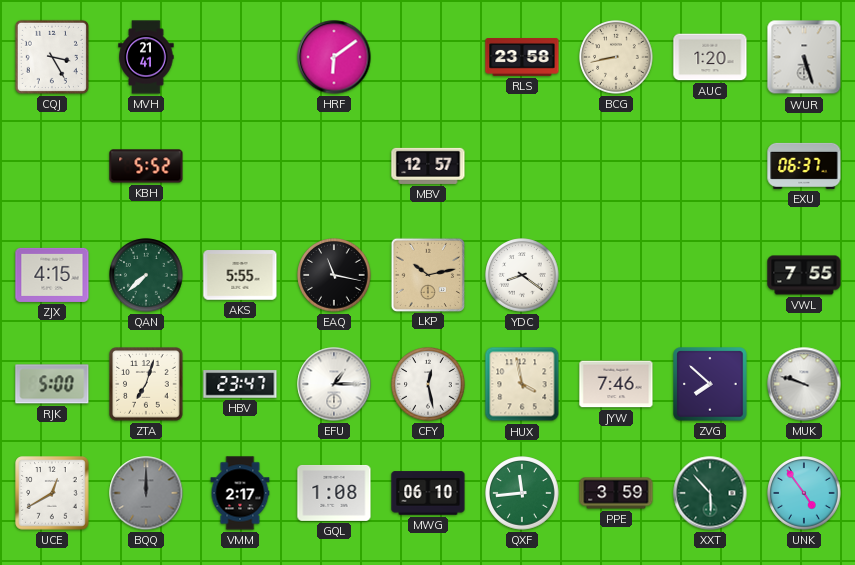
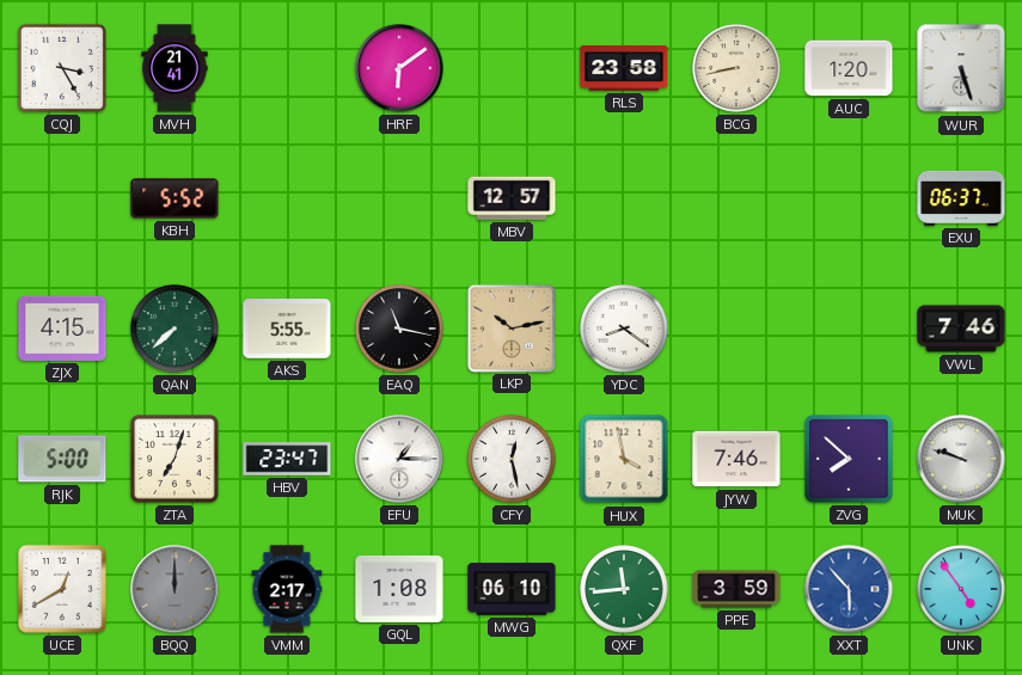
VWL: 7:55 -> 7:46
XXT dial: green -> blue
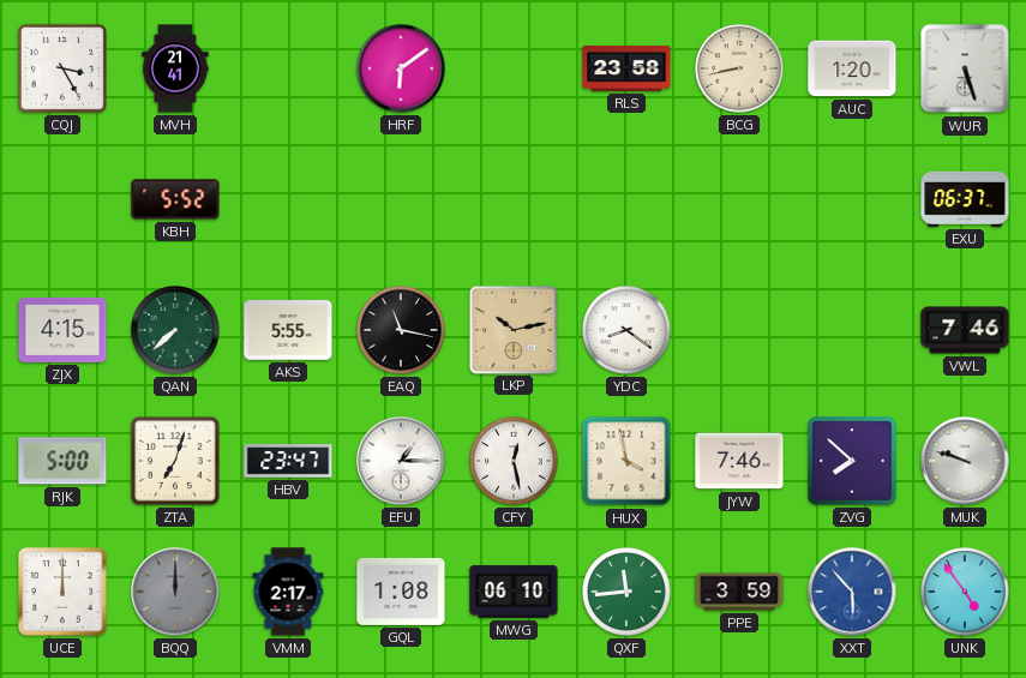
MBV: 12:57 -> none
UCE: 12:40 -> 12:00
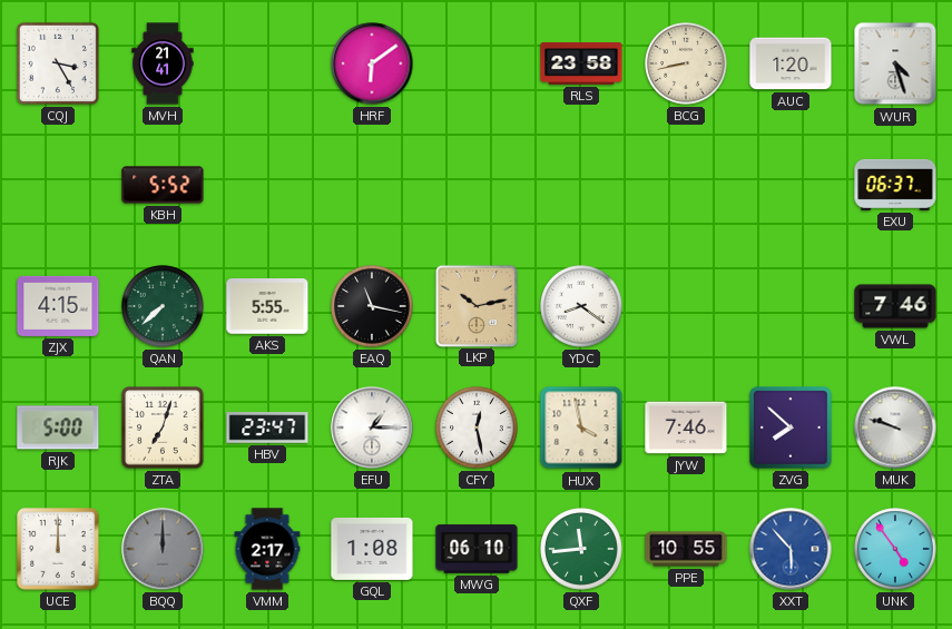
WUR: 5:27 -> 4:27
PPE: 3:59 -> 10:55
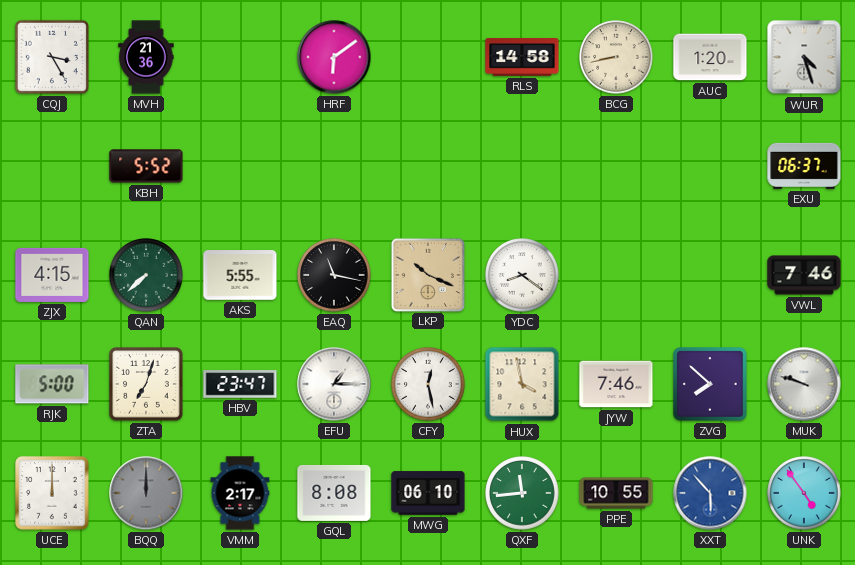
MVH: 21:41 -> 21:36
RLS: 23:58 -> 14:58
LKP: 10:13 -> 10:19
GQL: 1:08 -> 8:08
